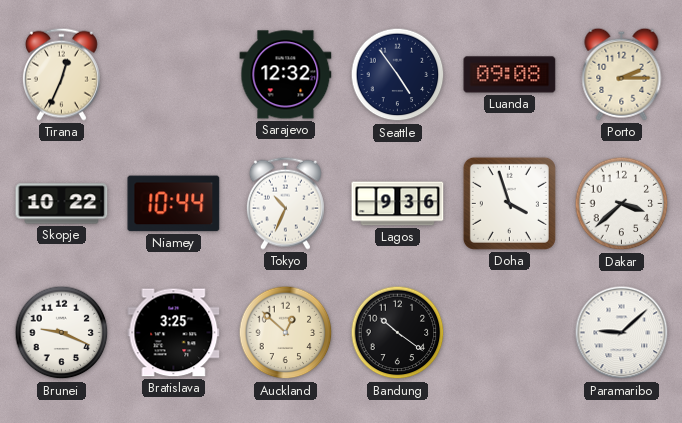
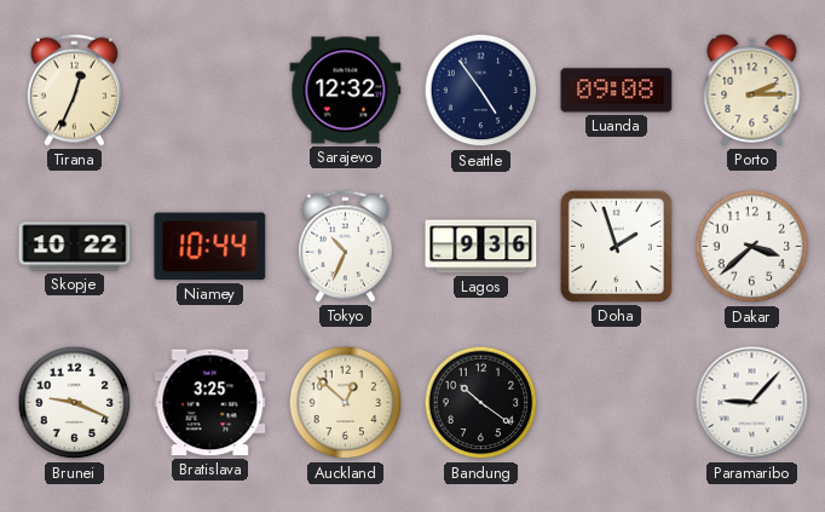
Doha: 3:57 -> 1:57
Paramaribo: 9:08 -> 9:07
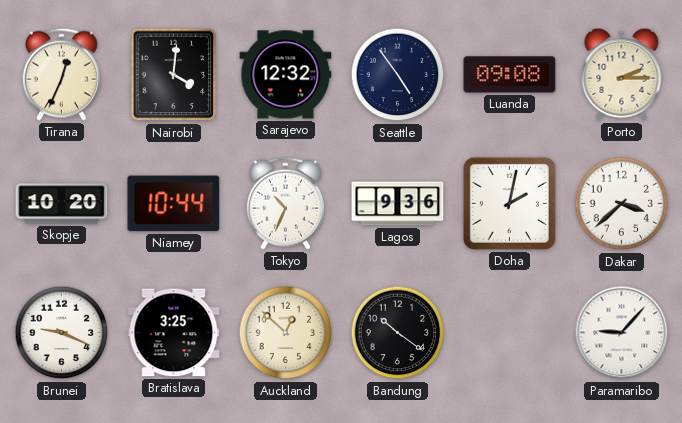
Nairobi: none -> 4:01
Skopje: 10:22 -> 10:20
Doha: 1:57 -> 2:02
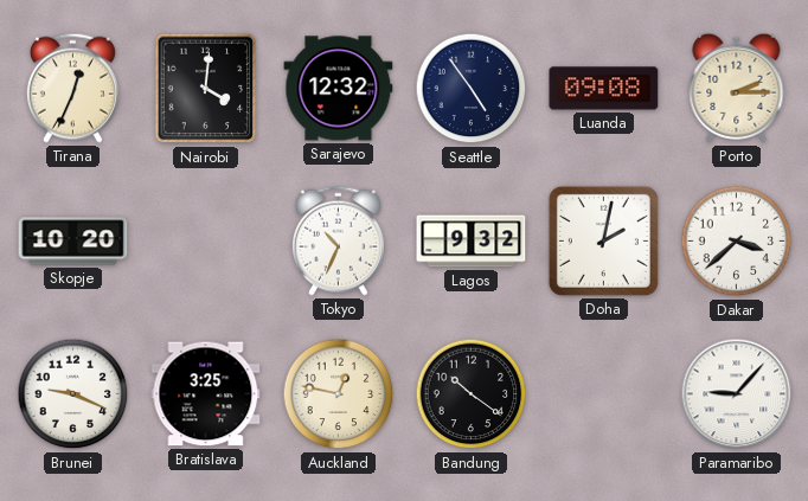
Niamey: 10:44 -> none
Lagos: 9:36 -> 9:32
Auckland: 12:52 -> 12:47
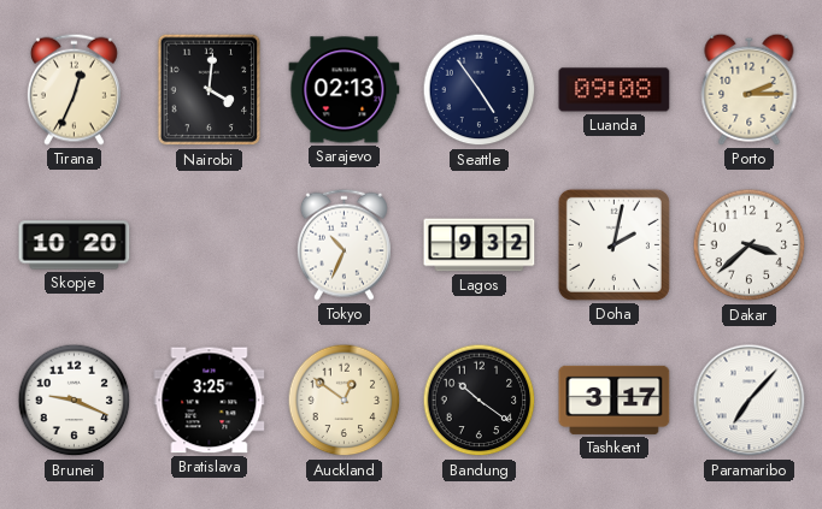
Sarajevo: 12:32 -> 02:13
Auckland: 12:47 -> 12:51
Tashkent: none -> 3:17
Paramaribo: 9:07 -> 7:07
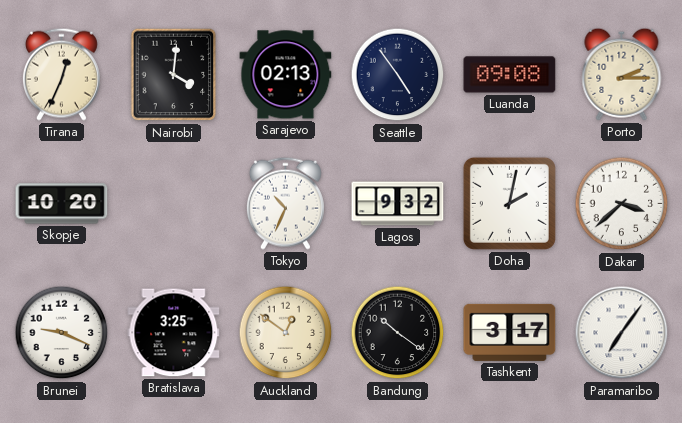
Paramaribo: 7:07 -> 7:06
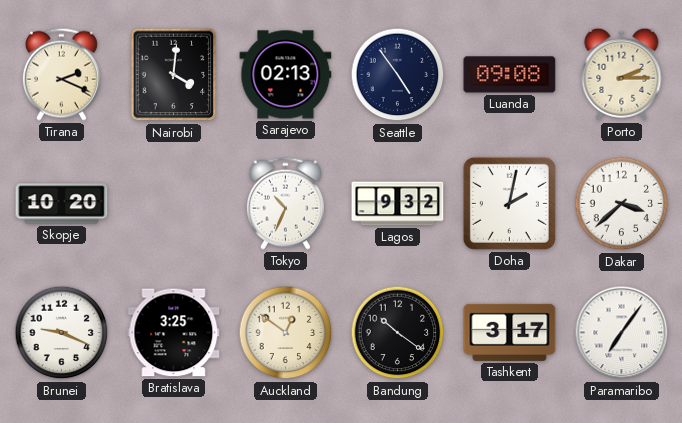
Tirana: 12:34 -> 2:19
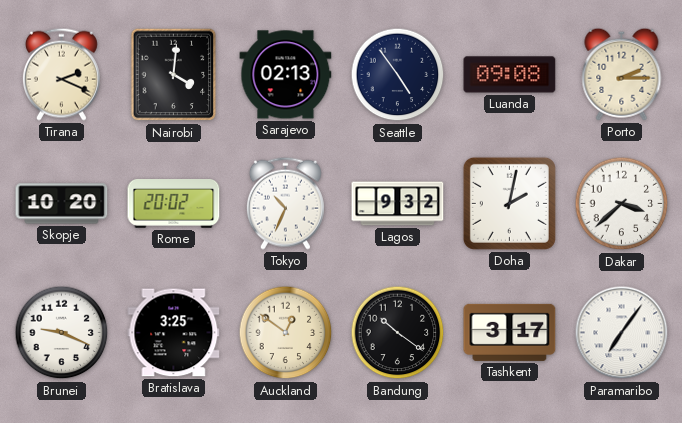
Rome: none -> 20:02
